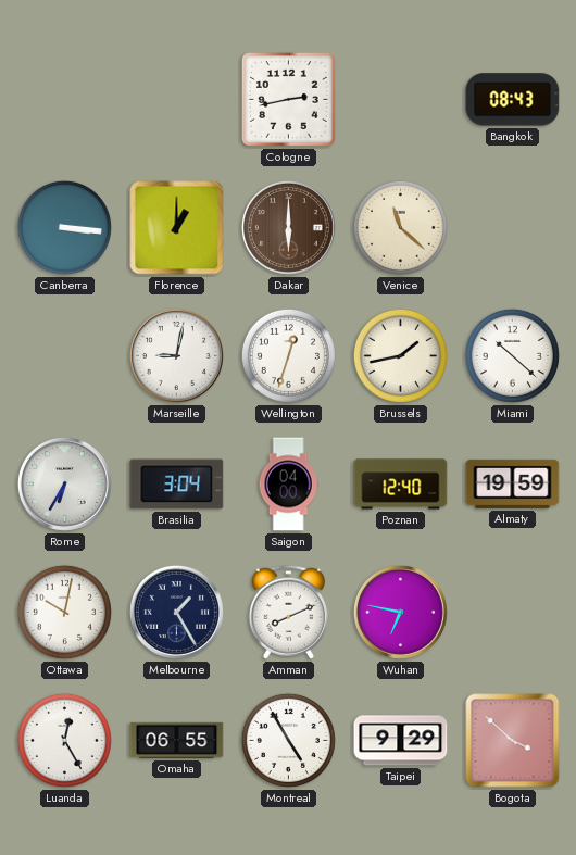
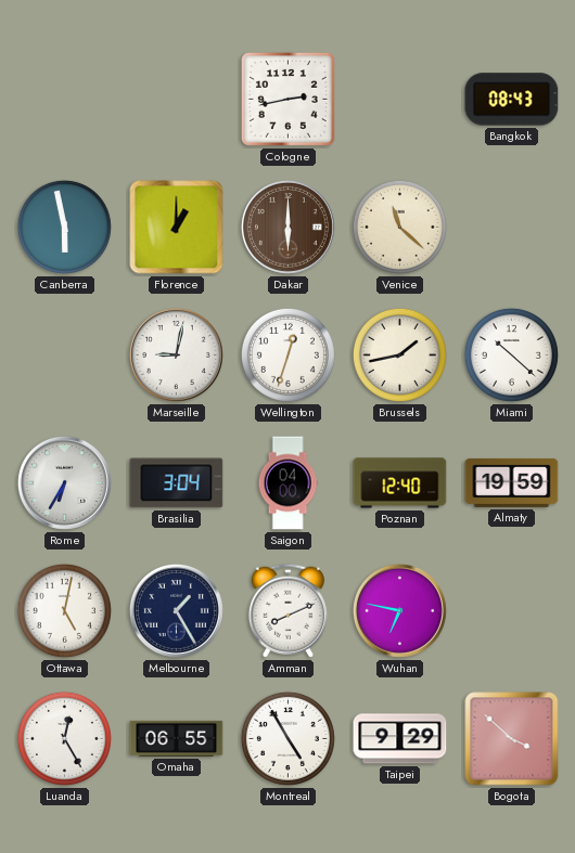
Canberra: 3:16 -> 5:58
Ottawa: 10:02 -> 5:02
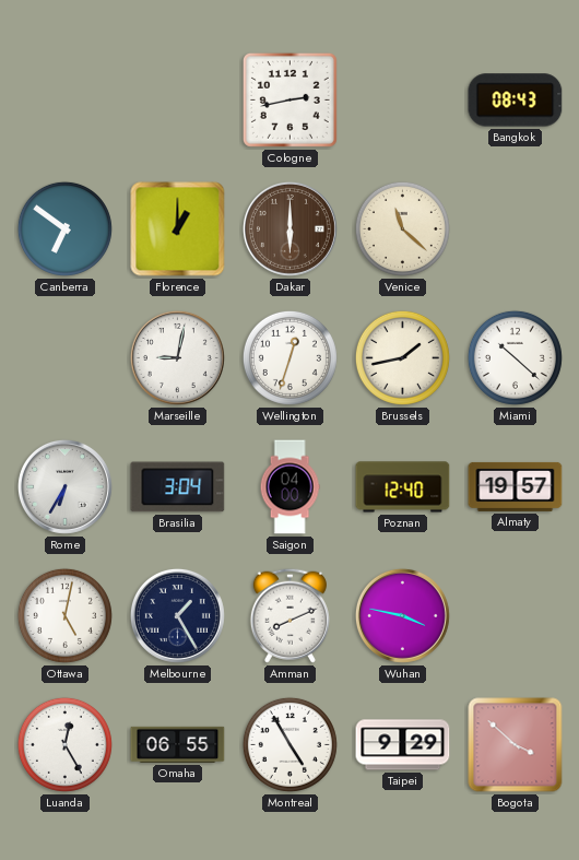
Canberra: 5:58 -> 6:51
Almaty: 19:59 -> 19:57
Wuhan: 6:47 -> 3:47
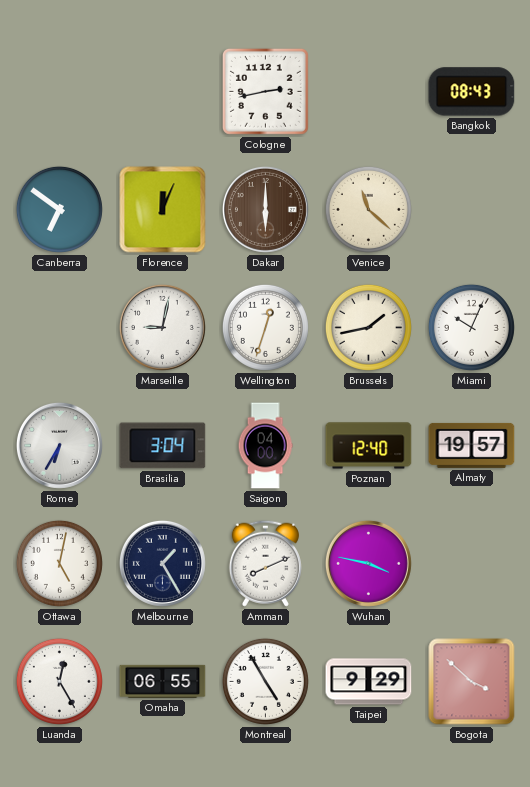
Florence: 1:00 -> 12:04
Miami: 10:22 -> 10:04
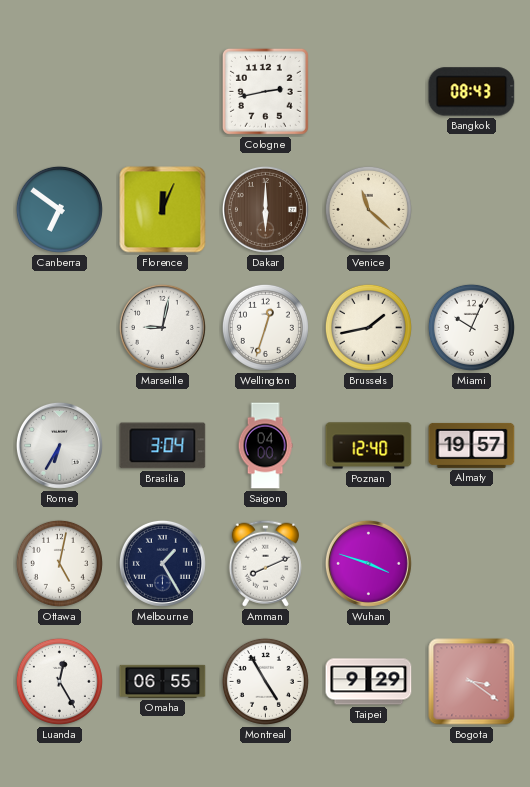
Wuhan: 3:47 -> 3:48
Bogota: 3:52 -> 3:21
